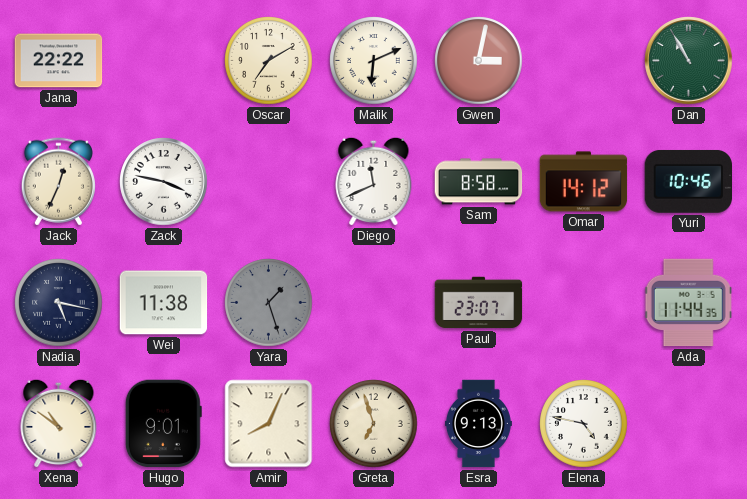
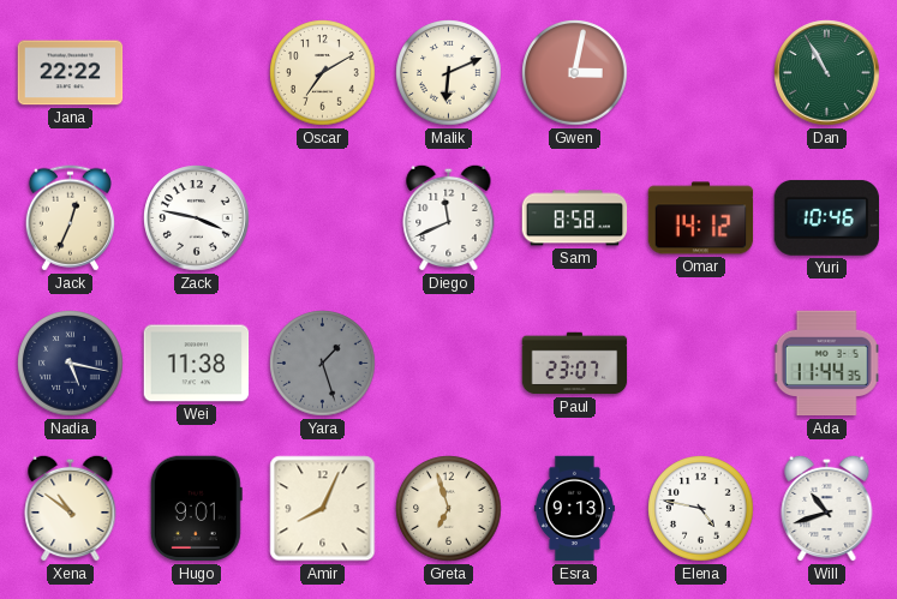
Will: none -> 10:42
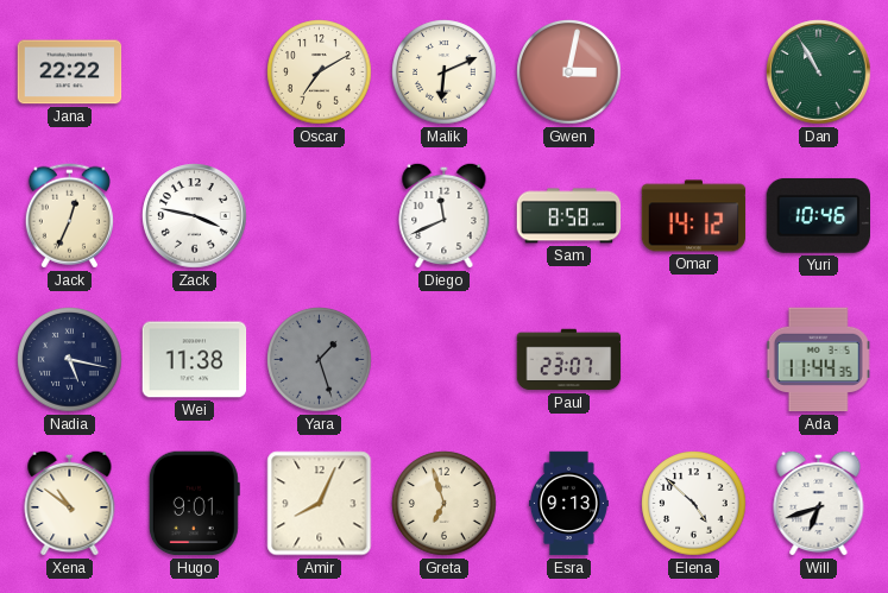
Elena: 4:47 -> 4:52
Will: 10:42 -> 6:42
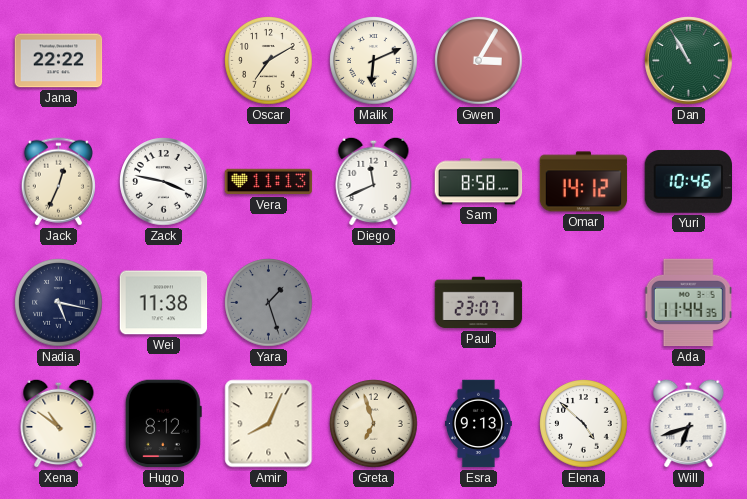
Gwen: 3:02 -> 3:05
Vera: none -> 11:13
Hugo: 9:01 -> 8:12
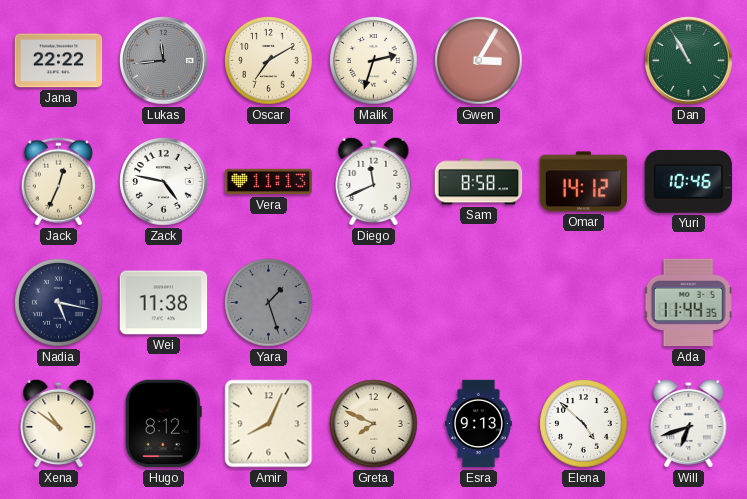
Lukas: none -> 11:44
Malik: 6:11 -> 2:33
Zack: 3:47 -> 4:47
Paul: 23:07 -> none
Greta: 6:57 -> 7:49
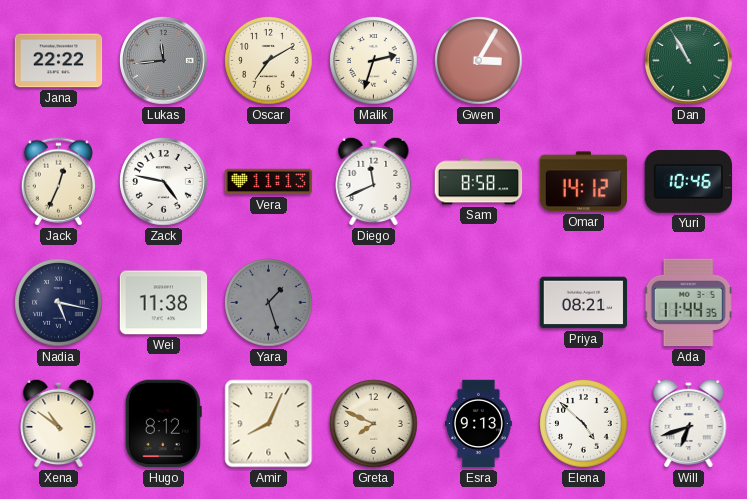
Priya: none -> 08:21
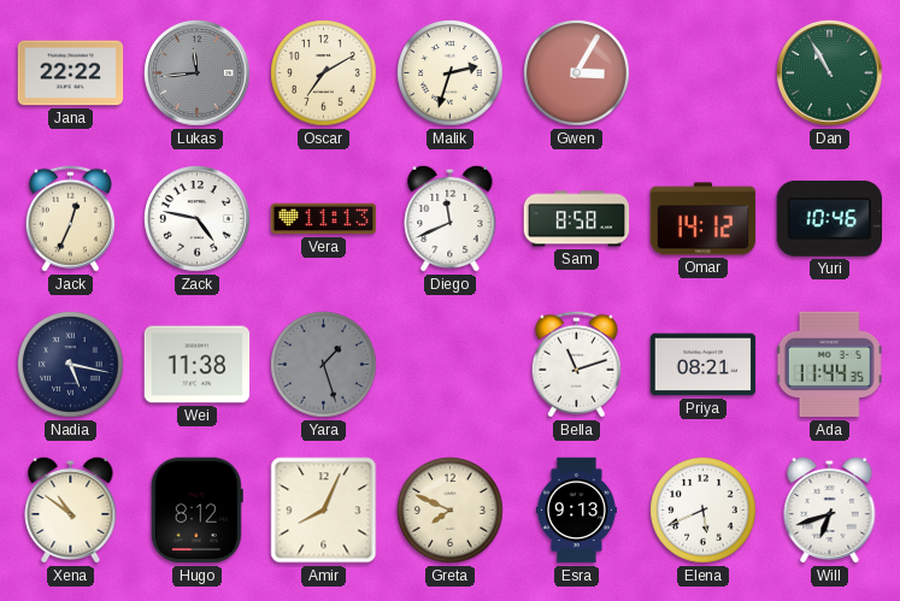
Bella: none -> 11:12
Elena: 4:52 -> 5:41
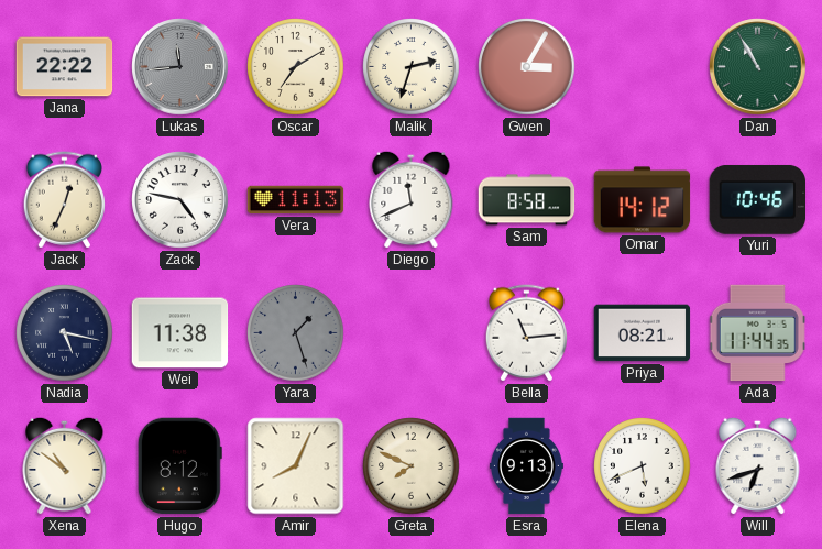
Bella: 11:12 -> 11:14
